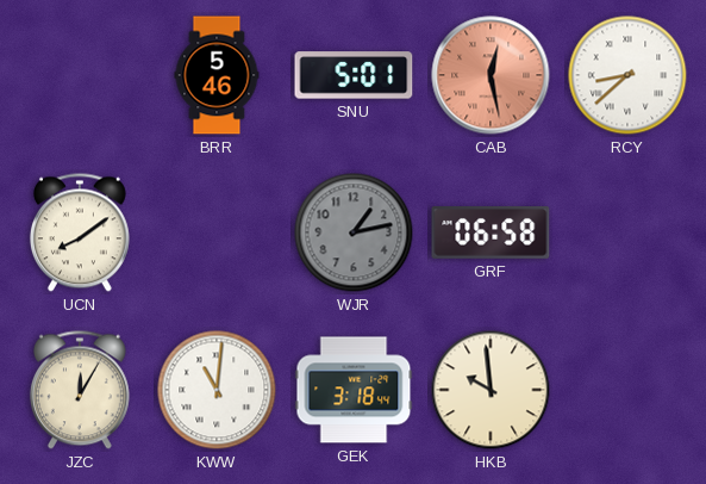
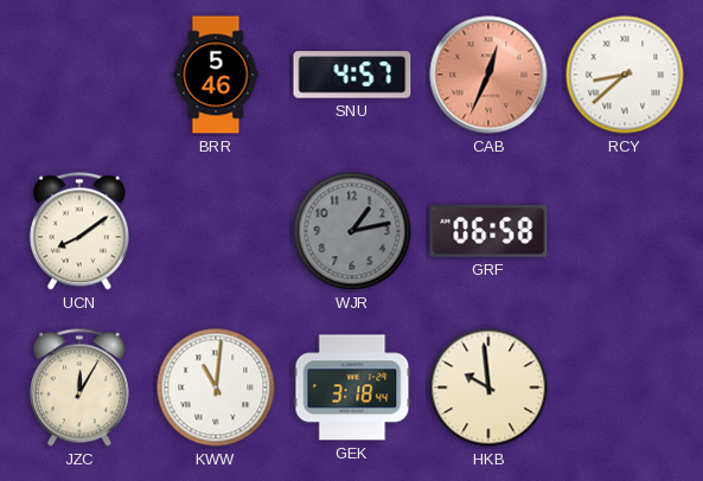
SNU: 5:01 -> 4:57
CAB: 12:28 -> 12:34
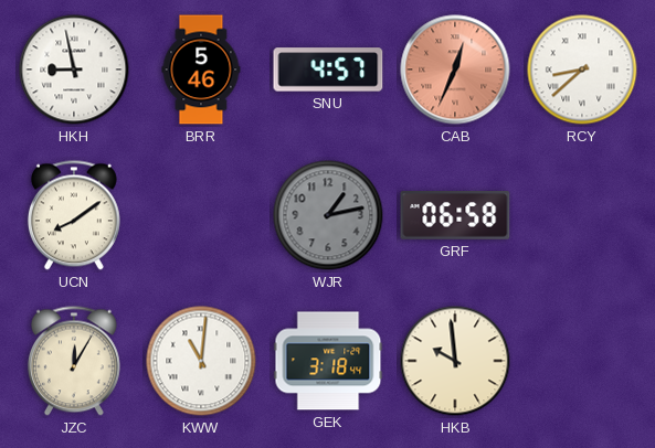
HKH: none -> 8:58
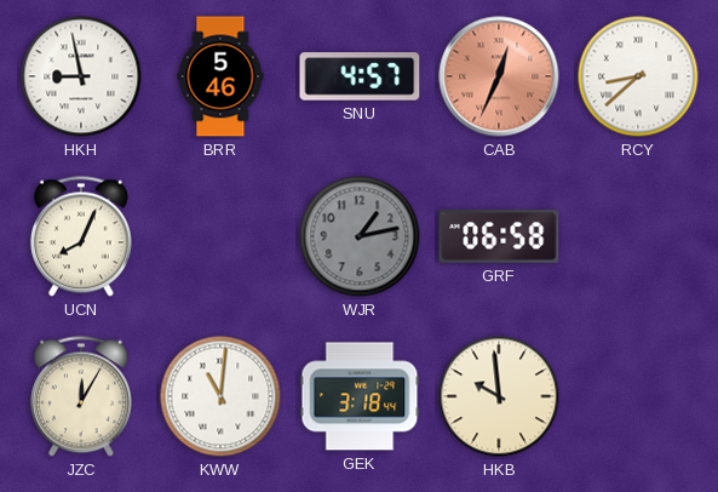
UCN: 8:09 -> 8:04
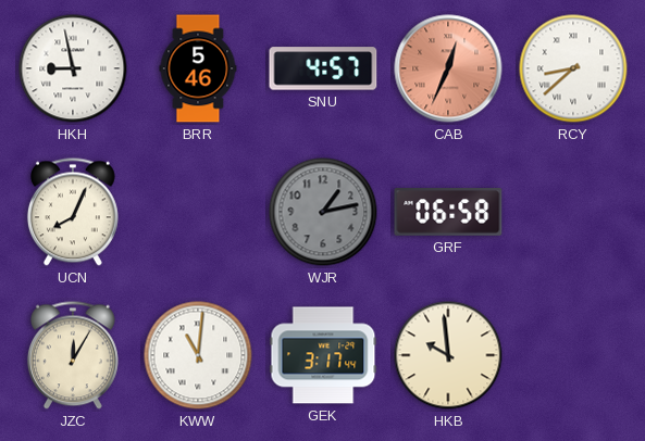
GEK: 3:18 -> 3:17
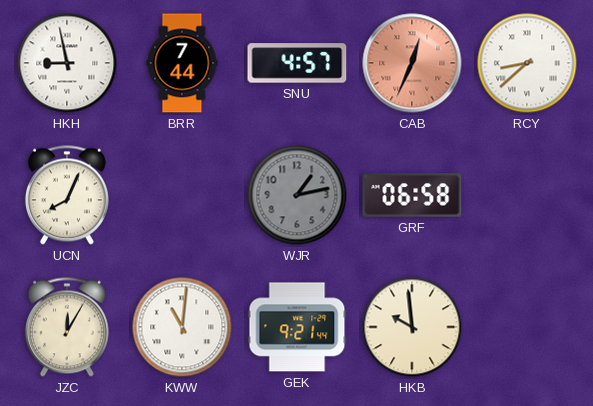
BRR: 5:46 -> 7:44
GEK: 3:17 -> 9:21
